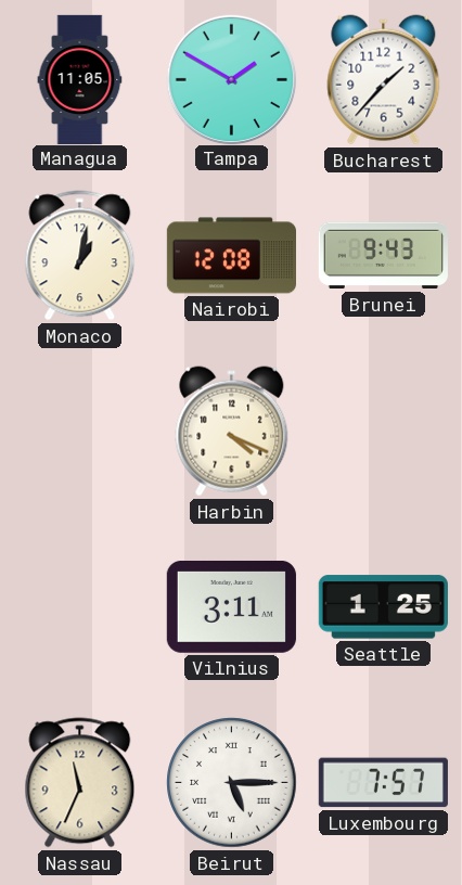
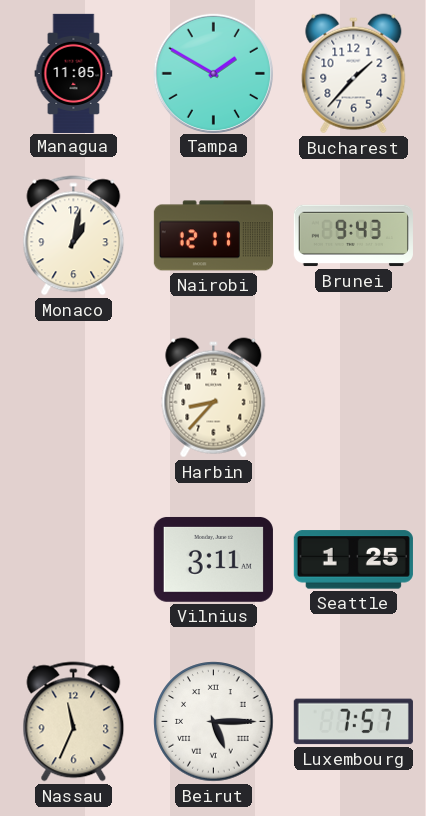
Nairobi: 12:08 -> 12:11
Harbin: 4:19 -> 8:37
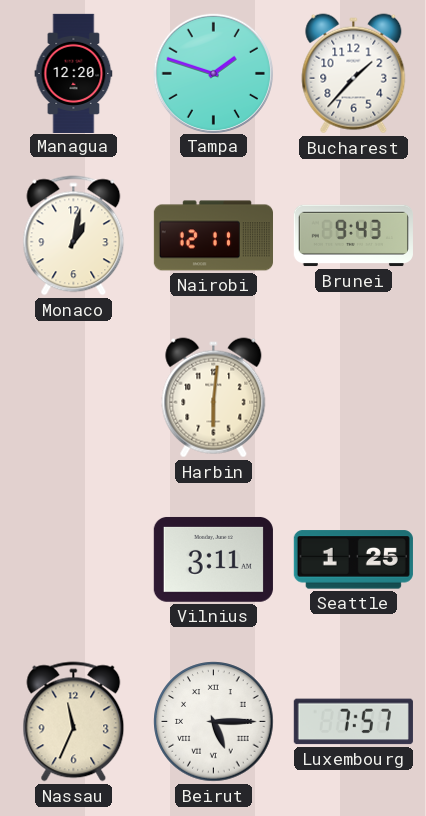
Managua: 11:05 -> 12:20
Tampa: 1:50 -> 1:48
Harbin: 8:37 -> 6:01
